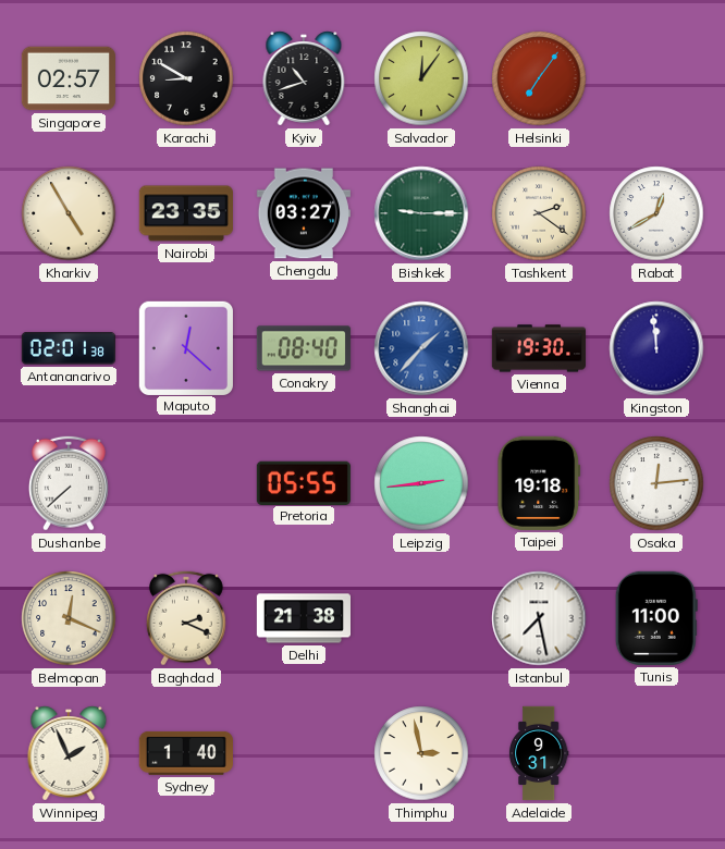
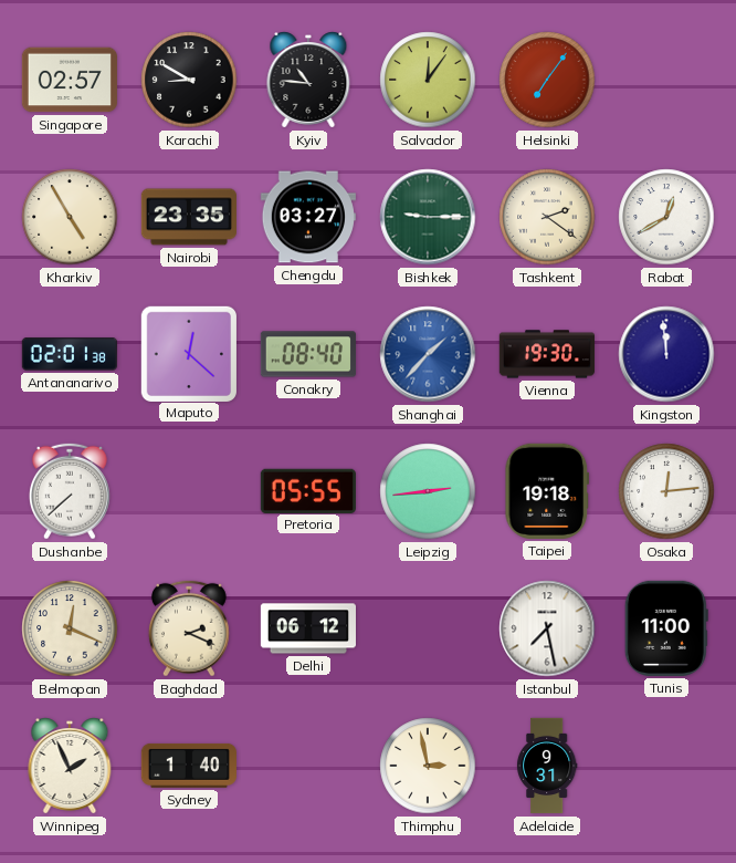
Kyiv: 10:42 -> 10:46
Delhi: 21:38 -> 06:12
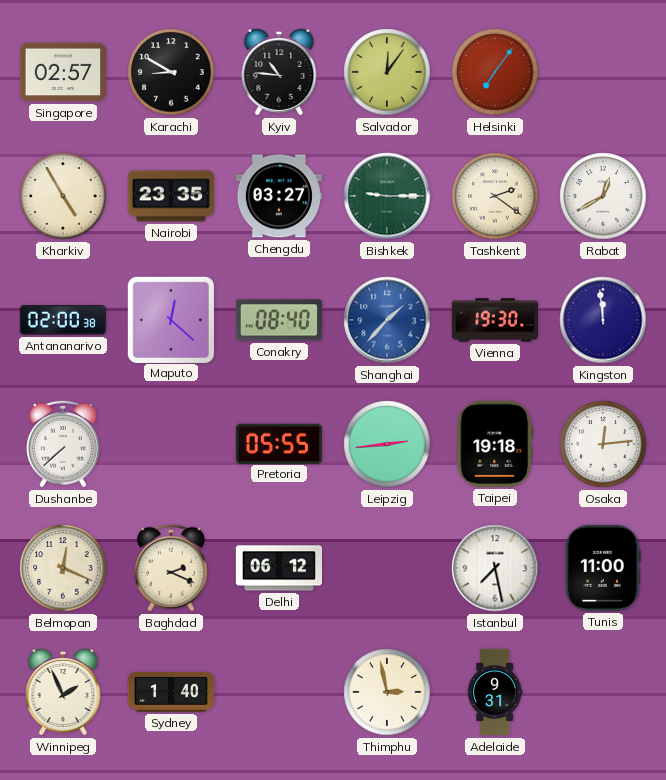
Antananarivo: 02:01 -> 02:00
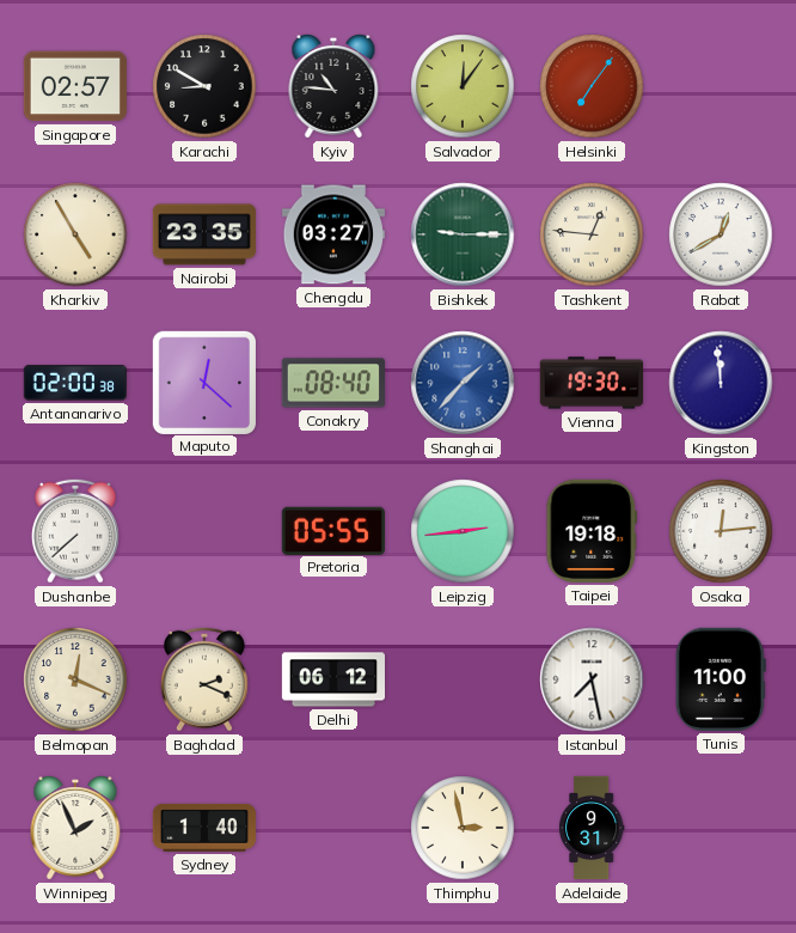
Tashkent: 2:21 -> 12:46
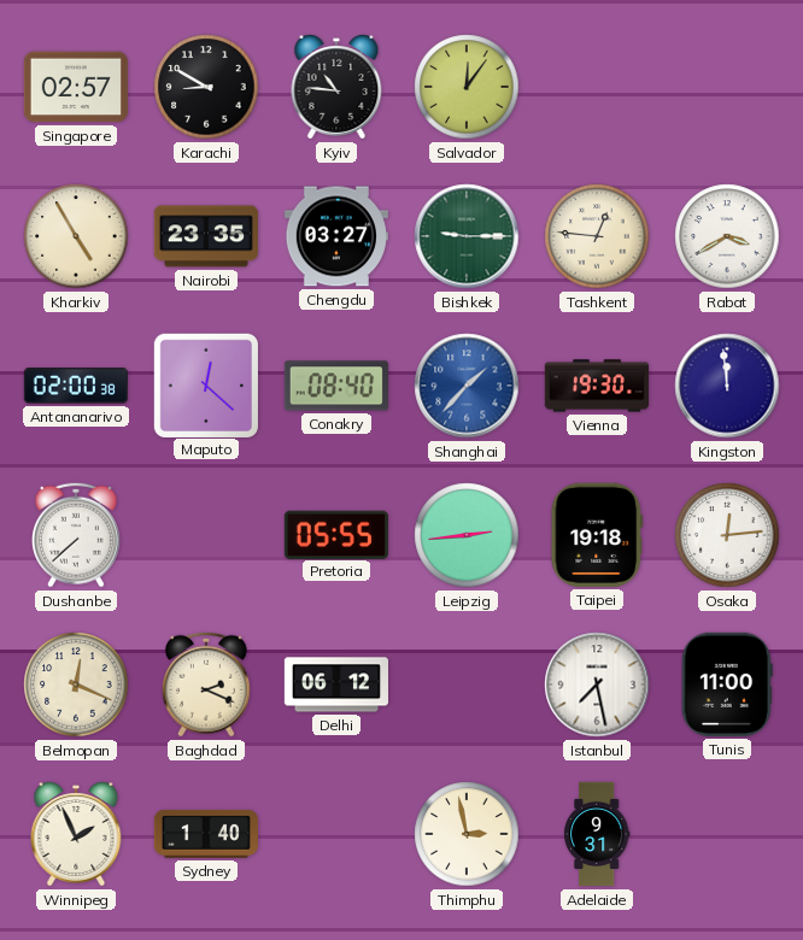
Helsinki: 7:06 -> none
Rabat: 12:40 -> 3:40
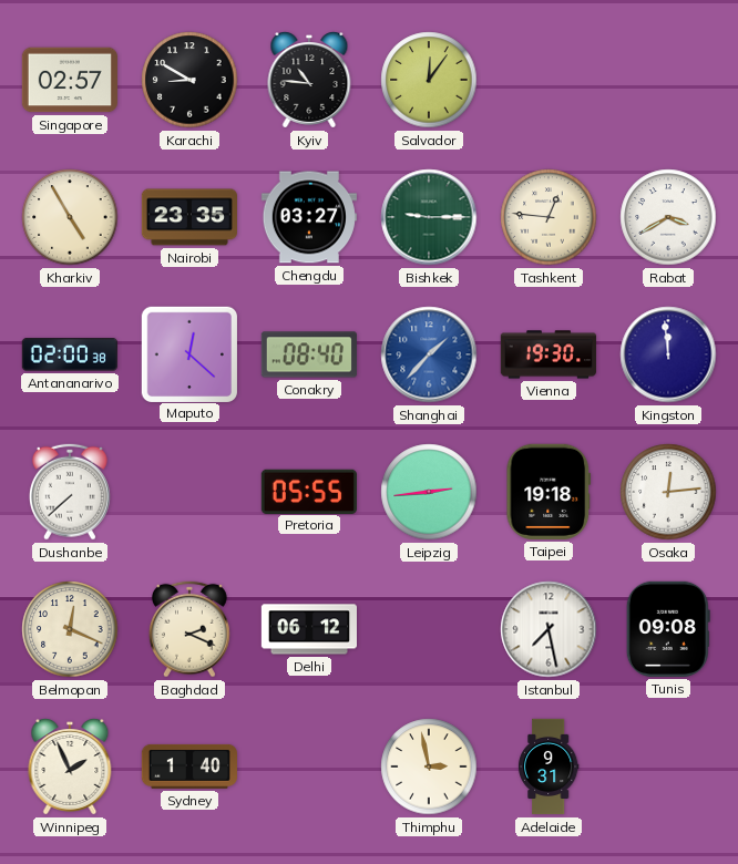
Tunis: 11:00 -> 09:08
